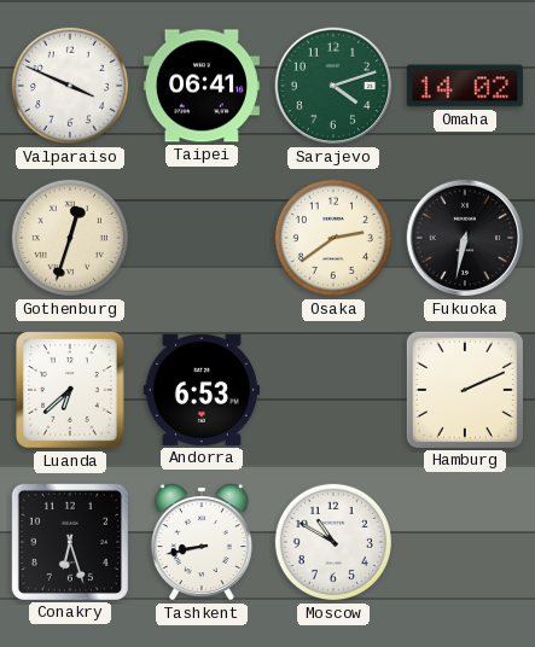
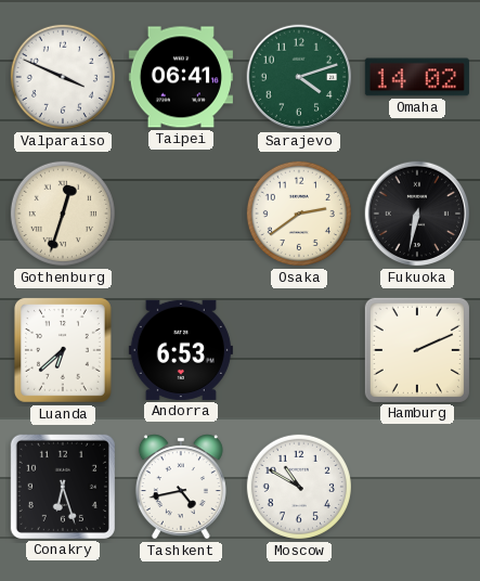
Tashkent: 8:43 -> 4:43
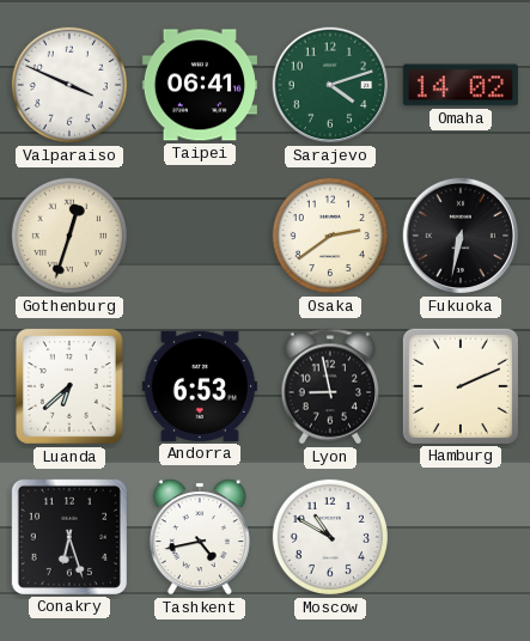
Lyon: none -> 8:58
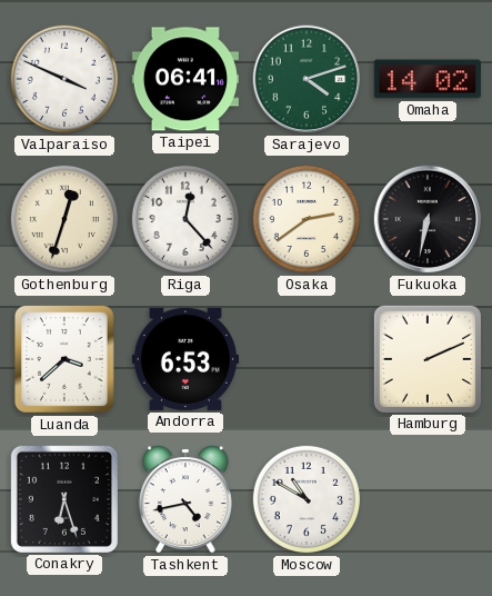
Riga: none -> 12:23
Luanda: 6:38 -> 3:38
Lyon: 8:58 -> none
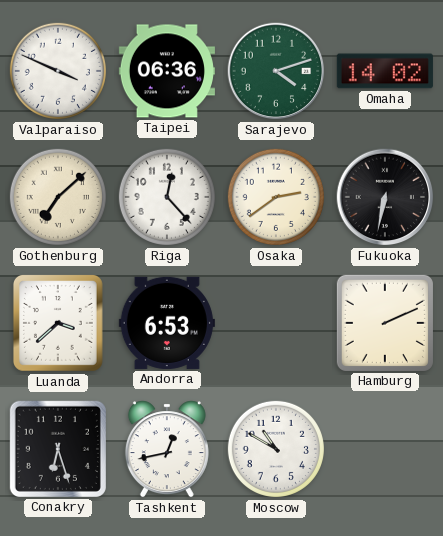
Taipei: 06:41 -> 06:36
Gothenburg: 12:33 -> 7:08
Tashkent: 4:43 -> 12:43
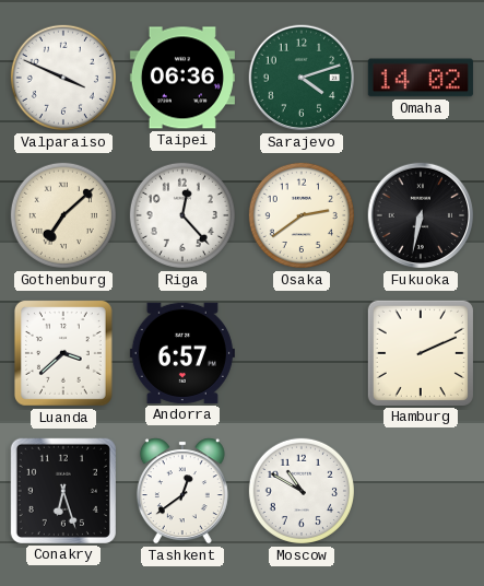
Andorra: 6:53 -> 6:57
Tashkent: 12:43 -> 12:39
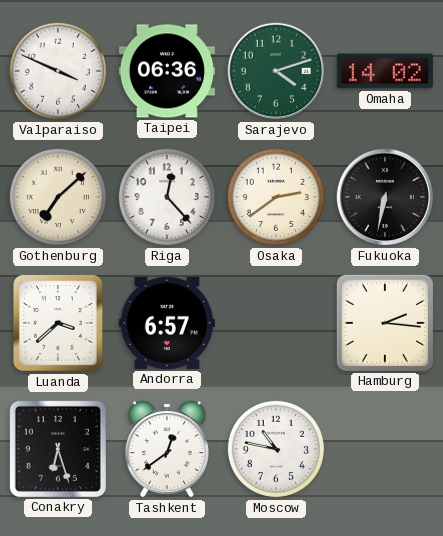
Hamburg: 2:11 -> 2:16
Moscow: 10:50 -> 10:47
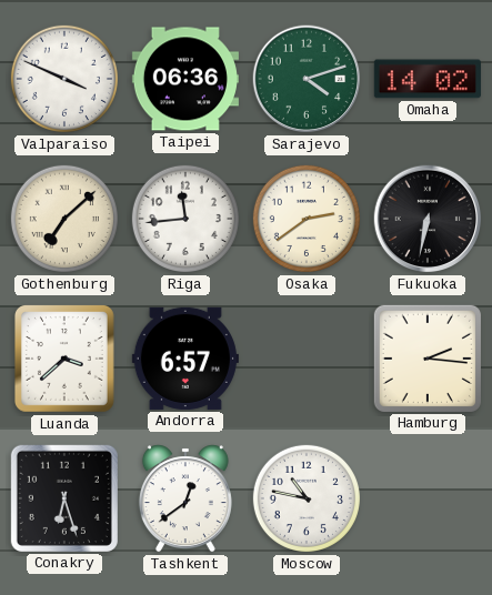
Riga: 12:23 -> 11:44
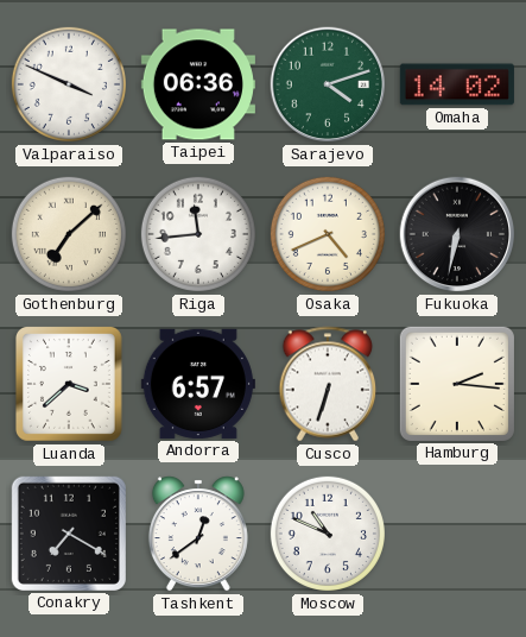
Osaka: 2:39 -> 4:41
Cusco: none -> 6:33
Conakry: 6:27 -> 7:20
Moscow: 10:47 -> 10:49
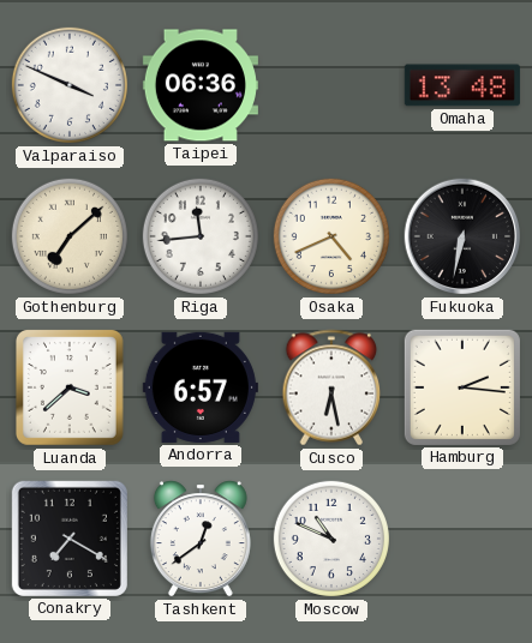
Sarajevo: 4:12 -> none
Omaha: 14:02 -> 13:48
Cusco: 6:33 -> 6:28
